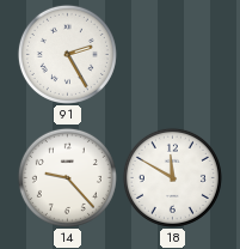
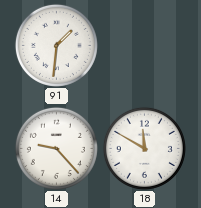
91: 2:25 -> 1:31
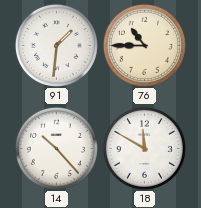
76: none -> 10:45
14: 9:23 -> 10:23
